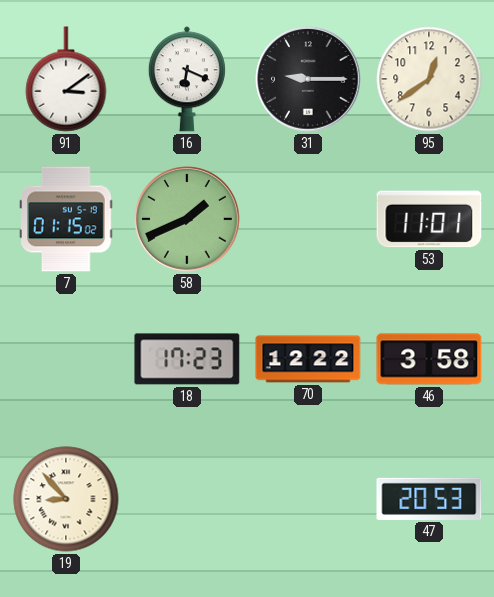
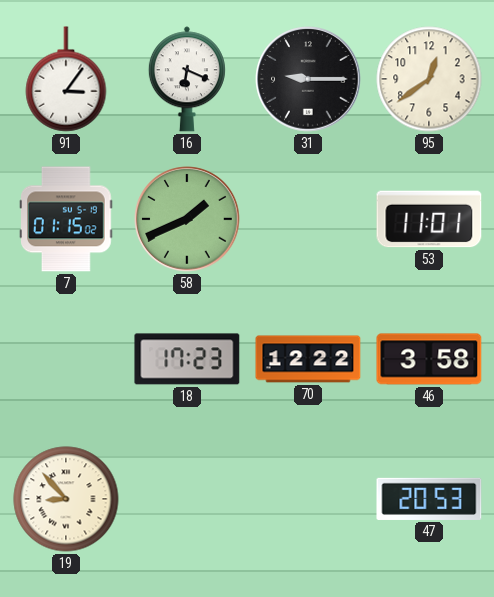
91: 3:09 -> 3:06
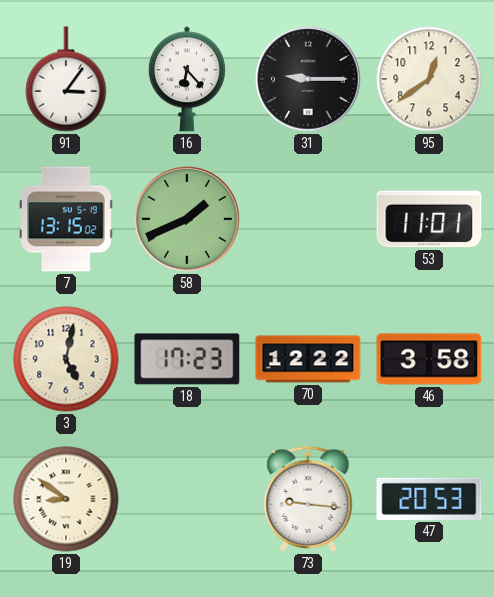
16: 6:19 -> 6:23
7: 01:15 -> 13:15
3: none -> 5:02
19: 8:53 -> 8:51
73: none -> 9:16
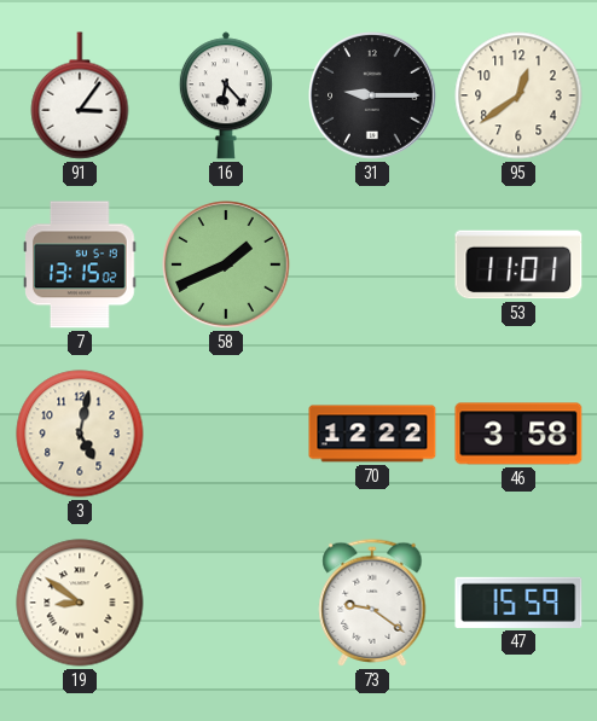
18: 17:23 -> none
73: 9:16 -> 9:21
47: 20:53 -> 15:59
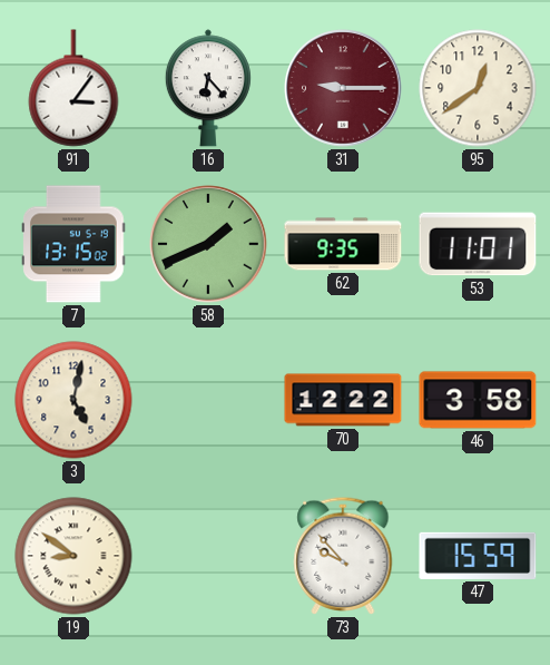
31 dial: black -> burgundy
62: none -> 9:35
73: 9:21 -> 9:53
